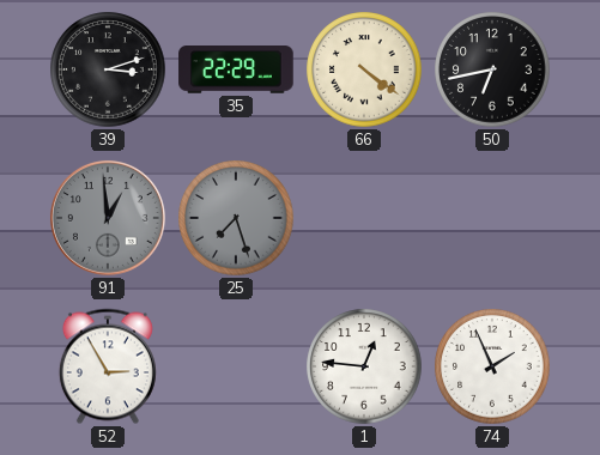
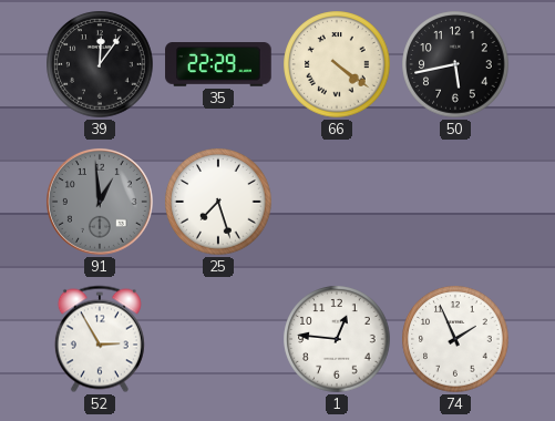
39: 3:12 -> 12:06
50: 6:43 -> 5:43
25 dial: grey -> white
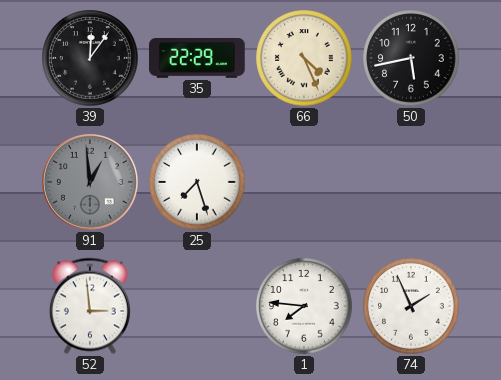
66: 4:21 -> 4:26
52: 2:55 -> 2:59
1: 12:46 -> 7:46
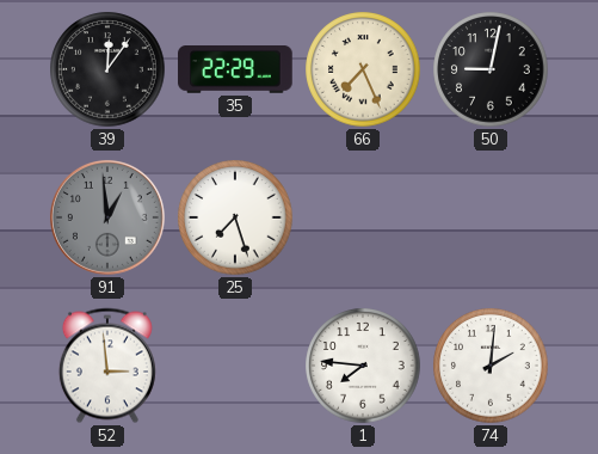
66: 4:26 -> 7:26
50: 5:43 -> 9:02
74: 1:56 -> 2:01
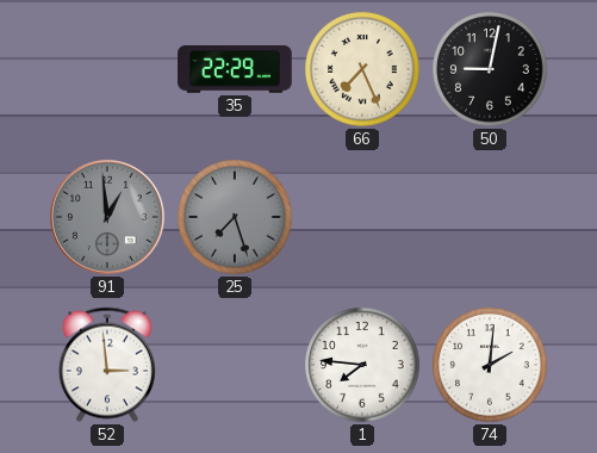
39: 12:06 -> none
25 dial: white -> grey
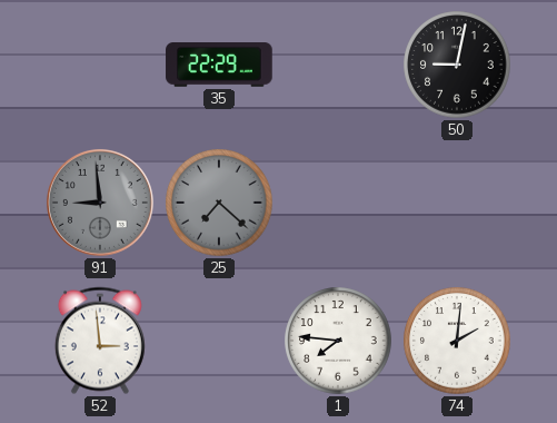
66: 7:26 -> none
91: 12:59 -> 8:59
25: 7:27 -> 7:22
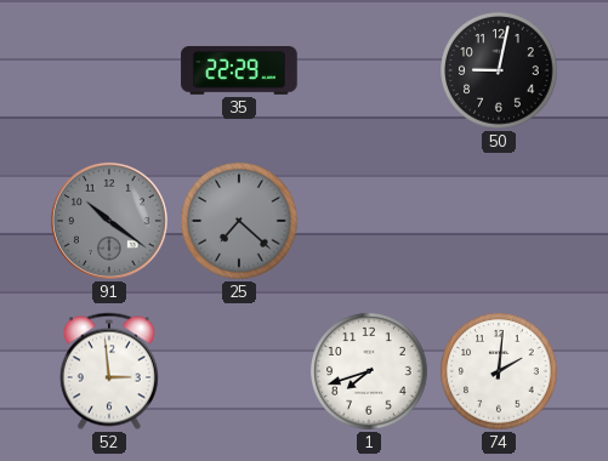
91: 8:59 -> 10:21
1: 7:46 -> 7:42
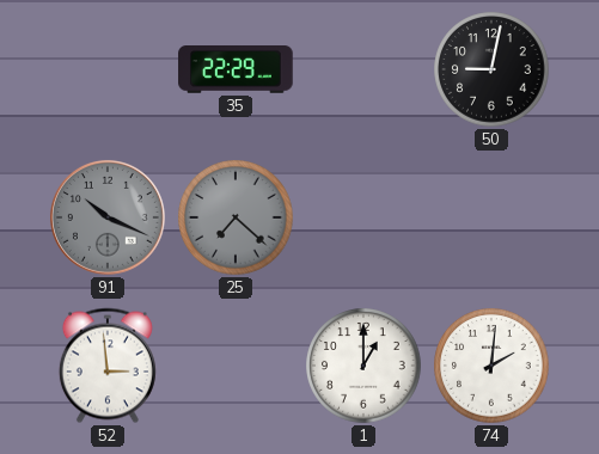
91: 10:21 -> 10:19
1: 7:42 -> 1:00
